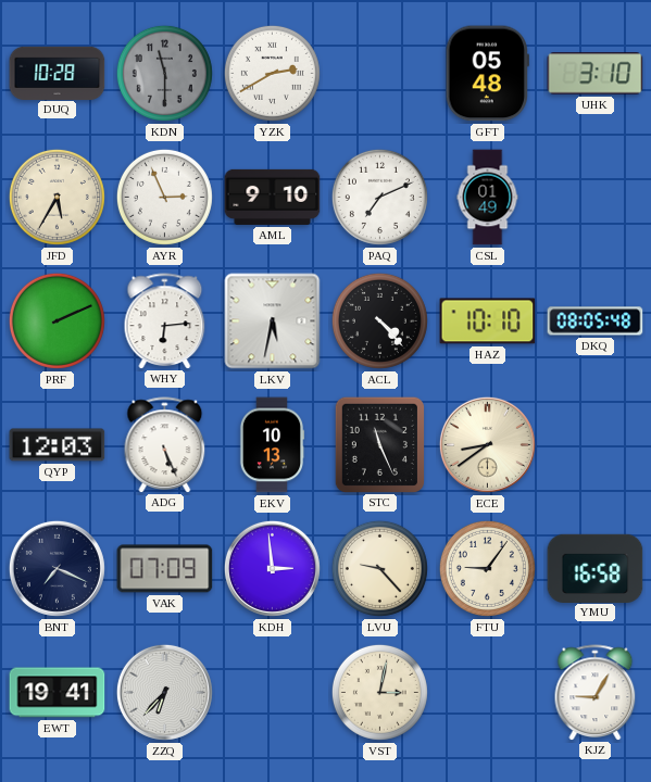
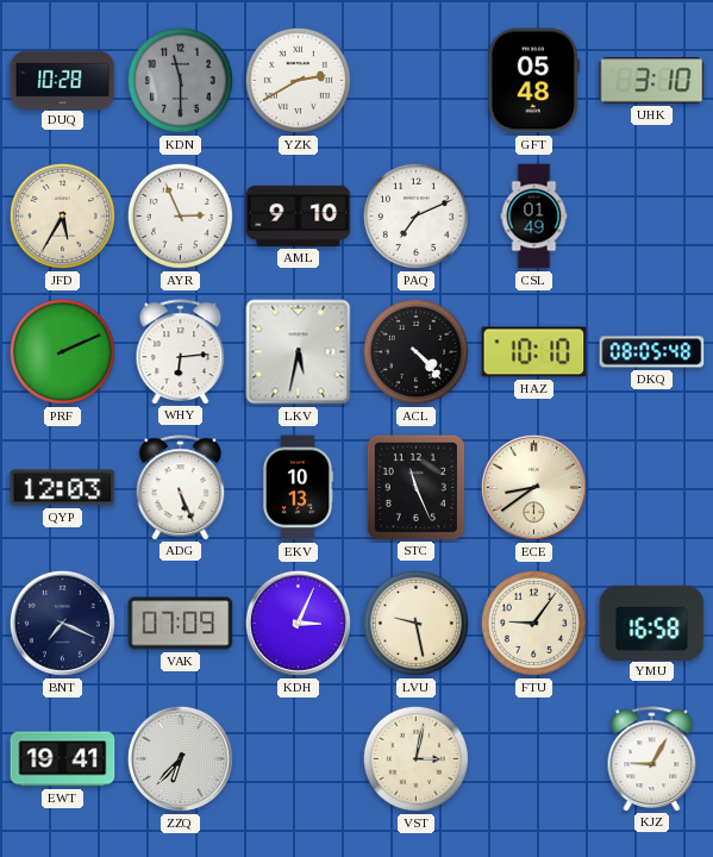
KDH: 2:59 -> 3:04
LVU: 9:23 -> 9:28
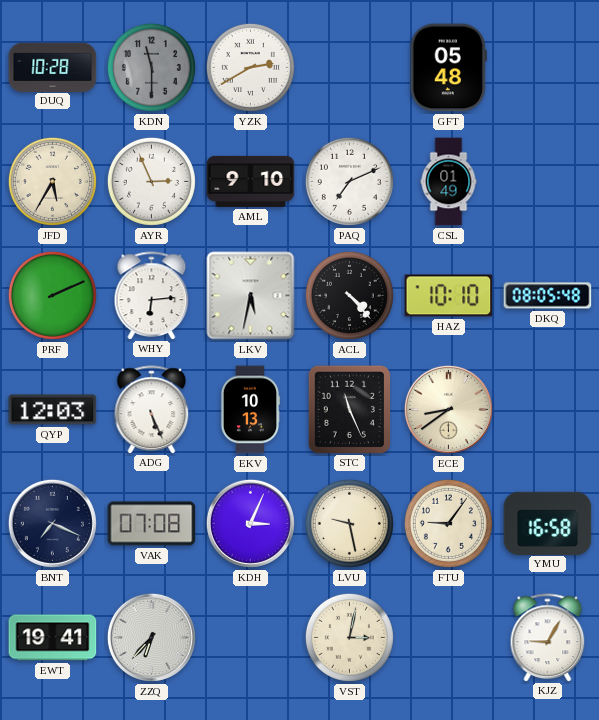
UHK: 3:10 -> none
VAK: 07:09 -> 07:08
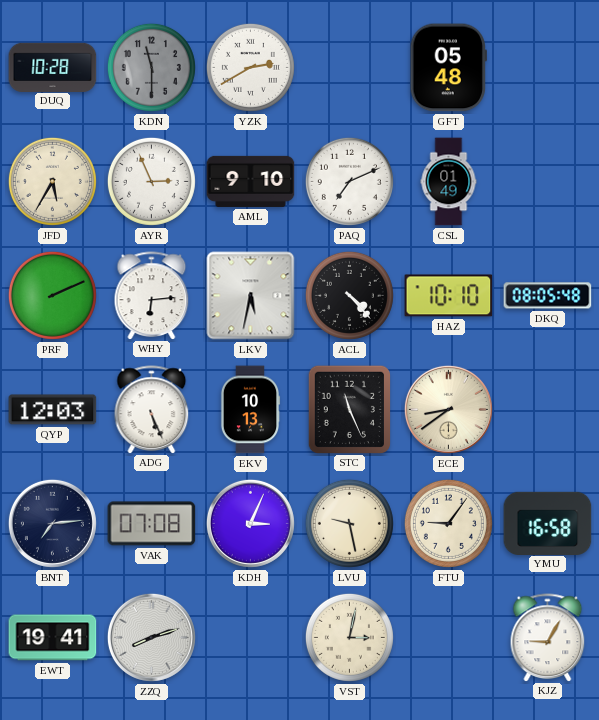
BNT: 7:19 -> 7:14
ZZQ: 6:37 -> 8:12
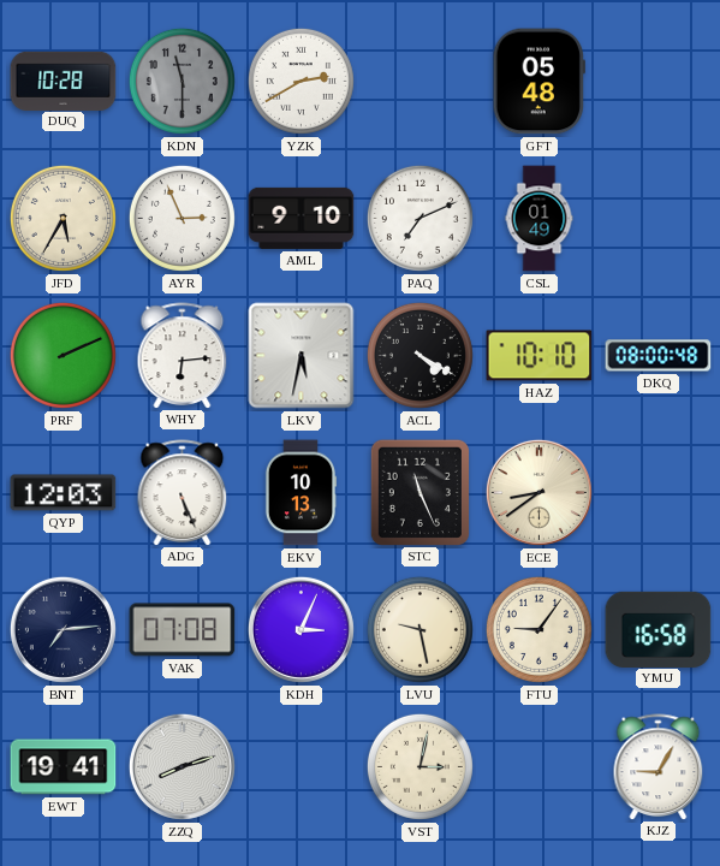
ACL: 4:23 -> 4:20
DKQ: 08:05 -> 08:00
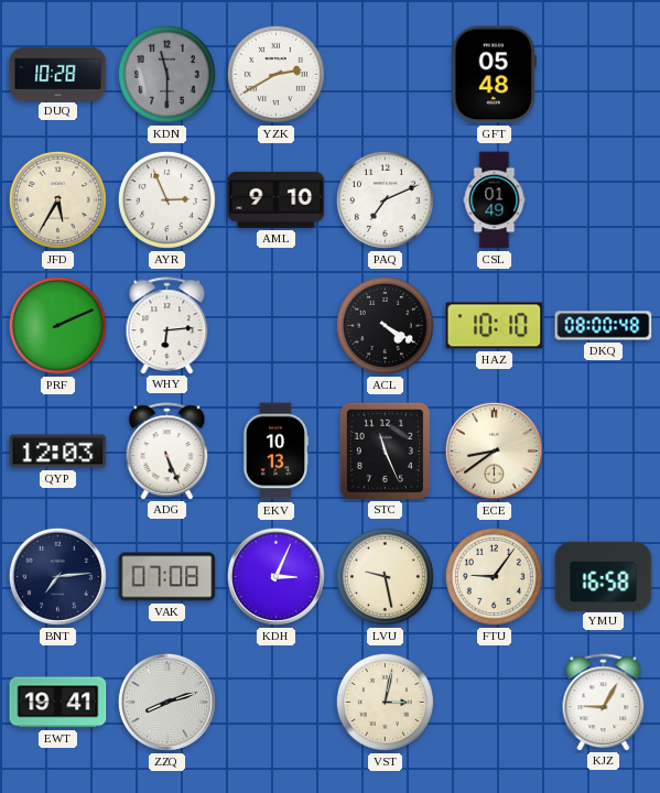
LKV: 5:32 -> none
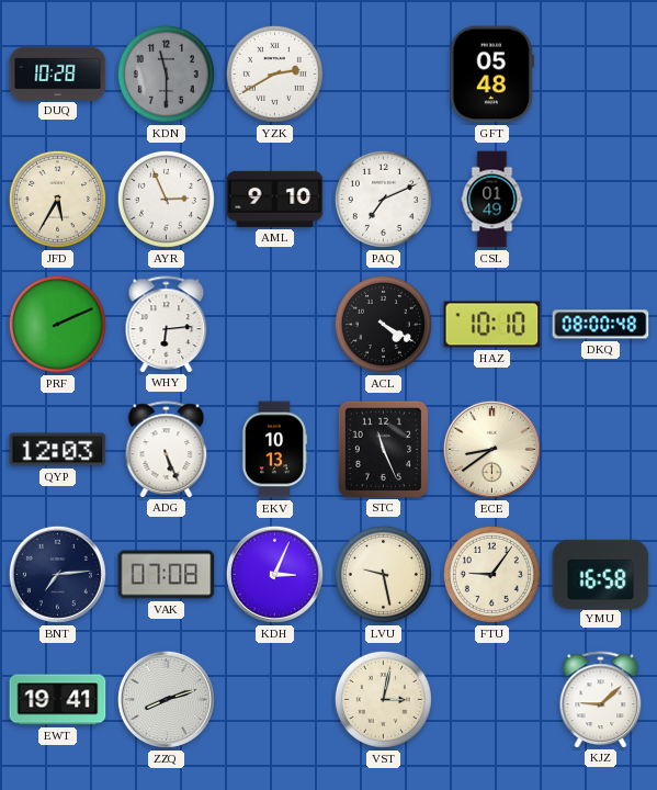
KJZ: 9:05 -> 9:08
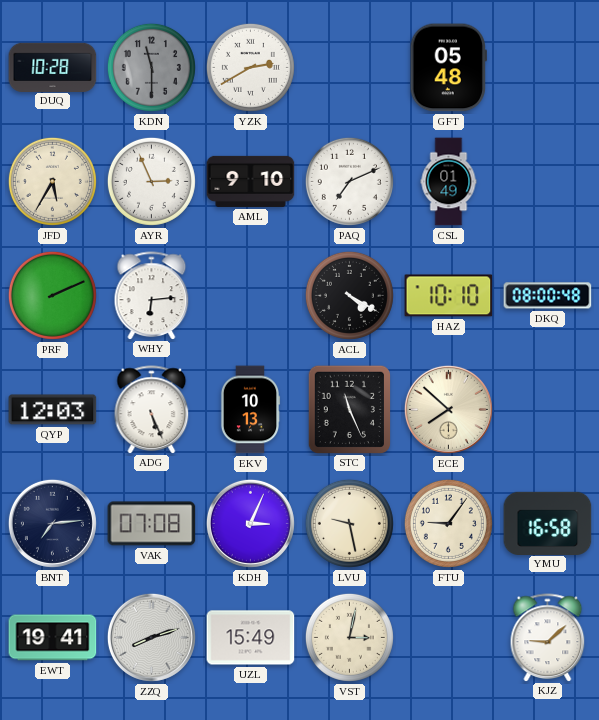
ECE: 8:39 -> 7:52
UZL: none -> 15:49
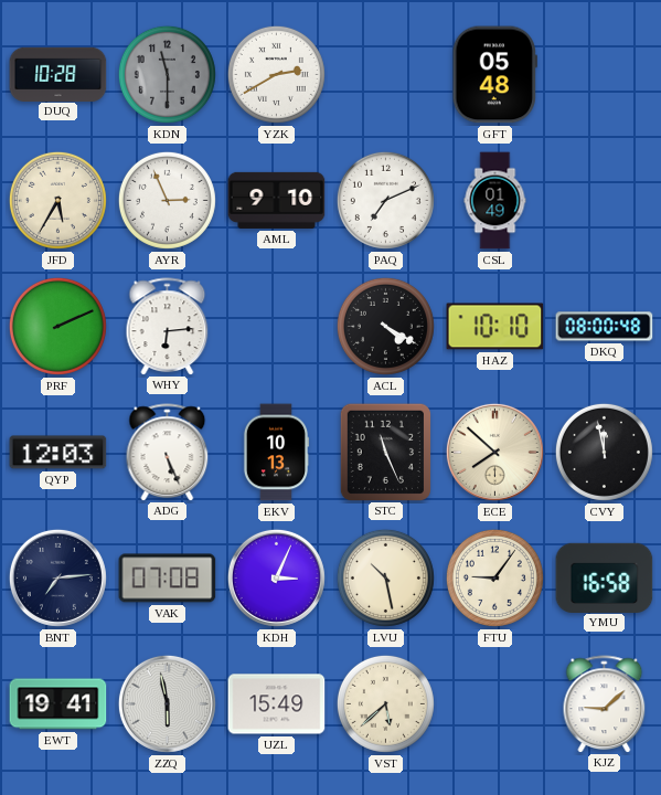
CVY: none -> 11:58
LVU: 9:28 -> 10:28
ZZQ: 8:12 -> 5:58
VST: 3:02 -> 5:38
